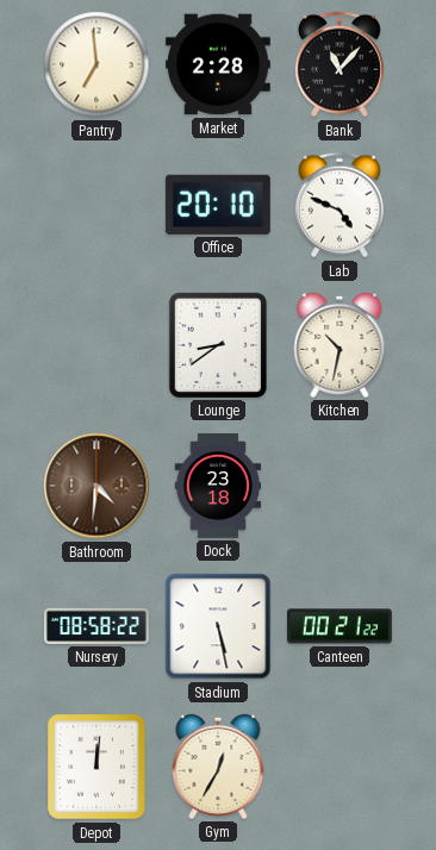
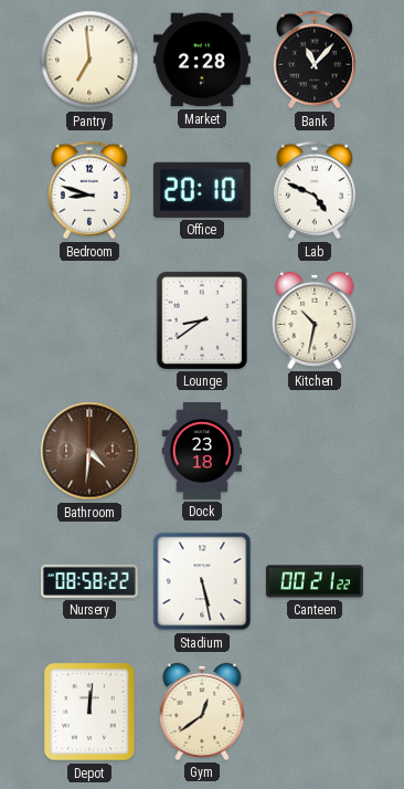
Bedroom: none -> 8:48
Gym: 12:35 -> 12:39
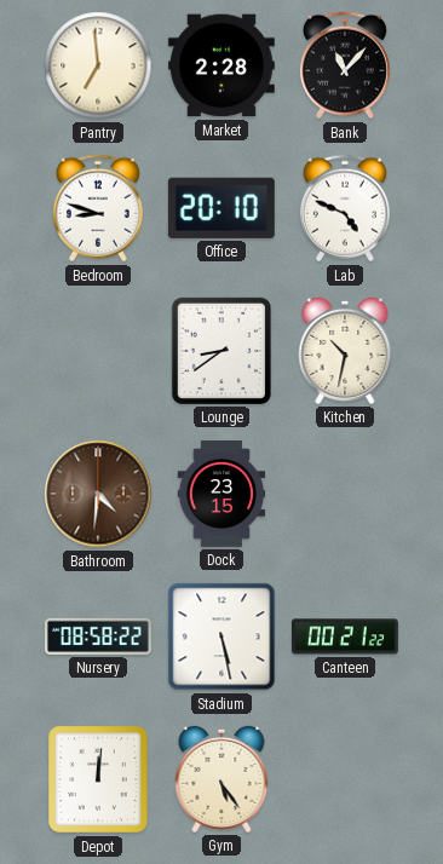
Dock: 23:18 -> 23:15
Gym: 12:39 -> 5:24
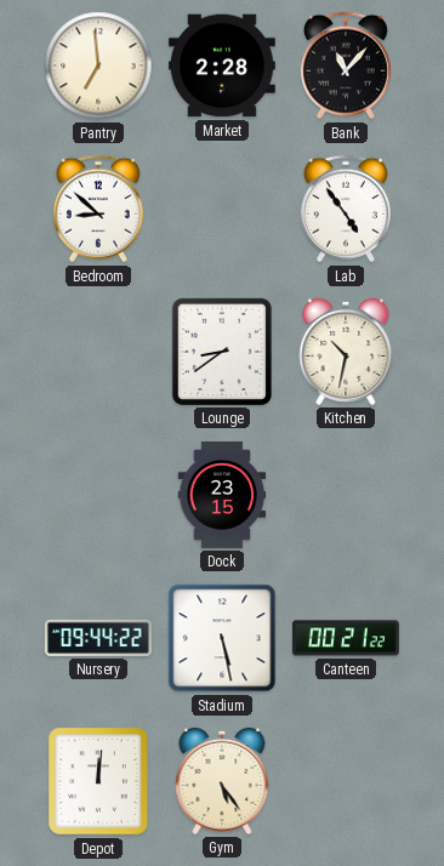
Bedroom: 8:48 -> 8:52
Office: 20:10 -> none
Lab: 4:49 -> 4:54
Bathroom: 4:31 -> none
Nursery: 08:58 -> 09:44
